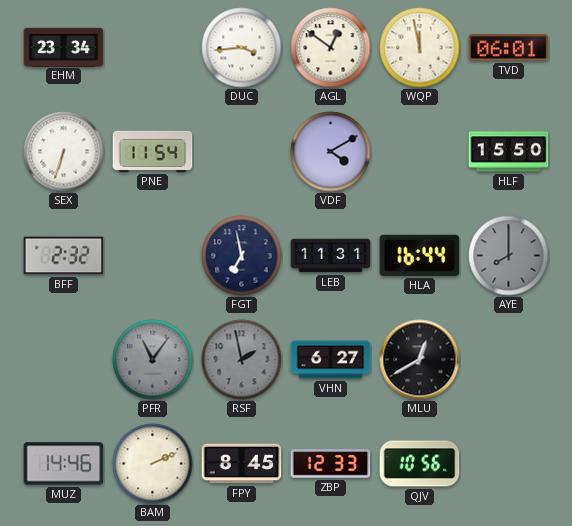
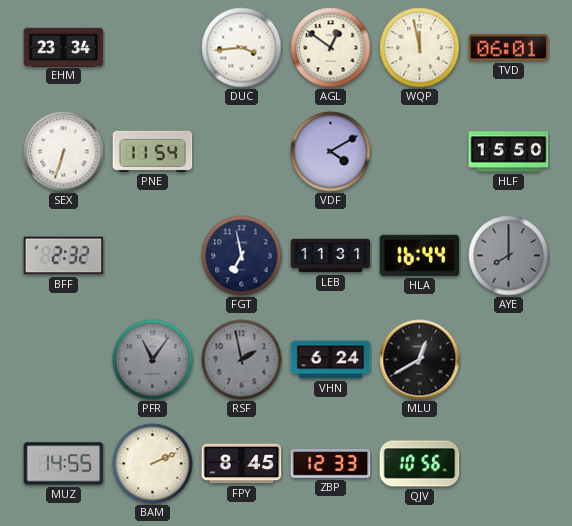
VHN: 6:27 -> 6:24
MUZ: 14:46 -> 14:55
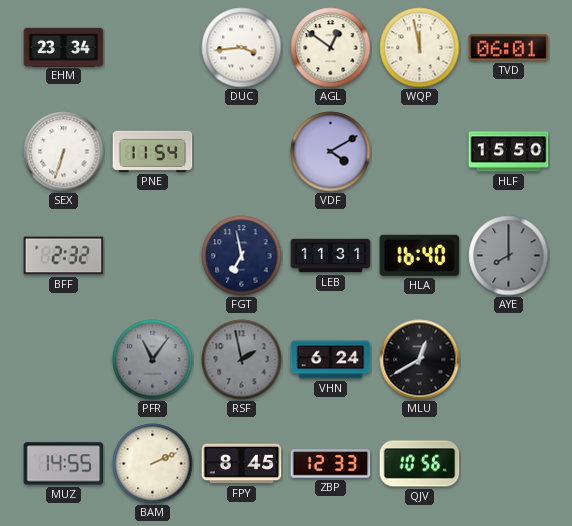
HLA: 16:44 -> 16:40
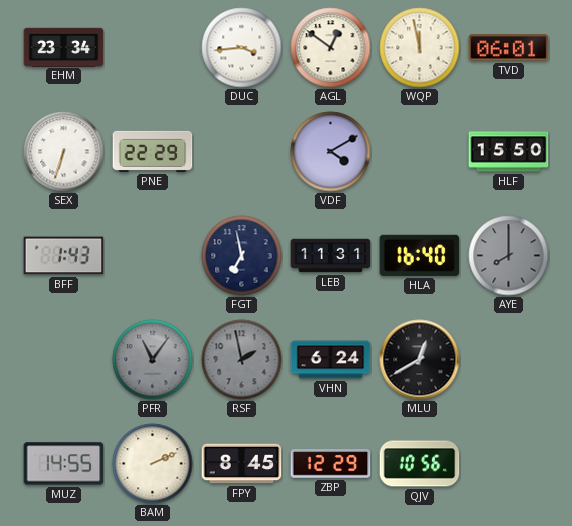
PNE: 11:54 -> 22:29
BFF: 2:32 -> 1:43
ZBP: 12:33 -> 12:29
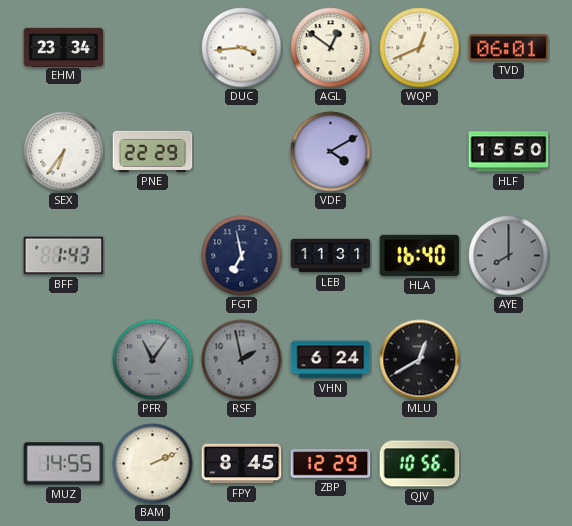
WQP: 11:58 -> 12:41
SEX: 6:33 -> 6:36
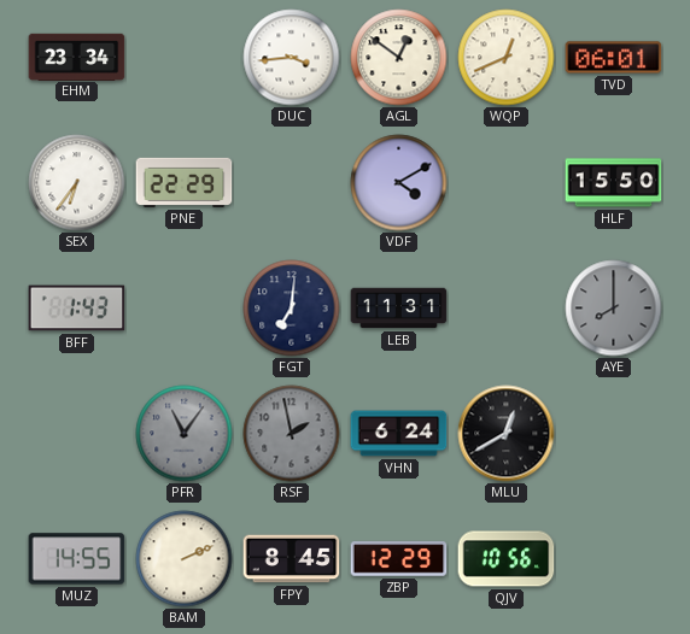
FGT: 6:58 -> 7:01
HLA: 16:40 -> none
